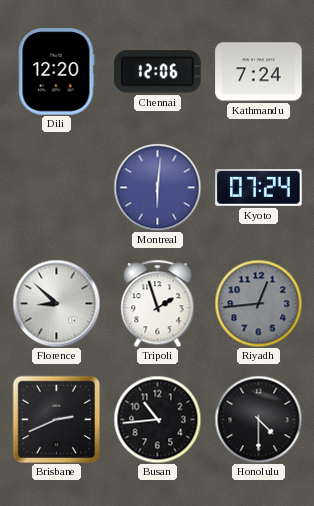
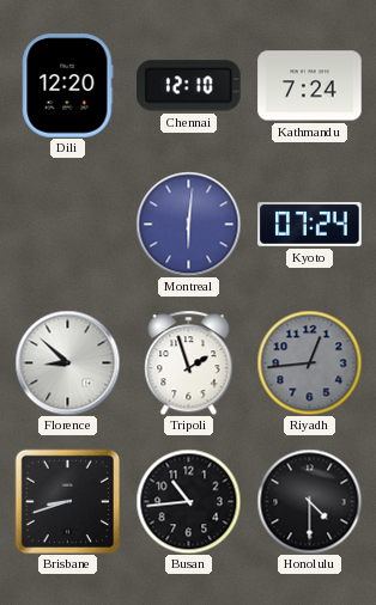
Chennai: 12:06 -> 12:10
Brisbane: 2:41 -> 8:42
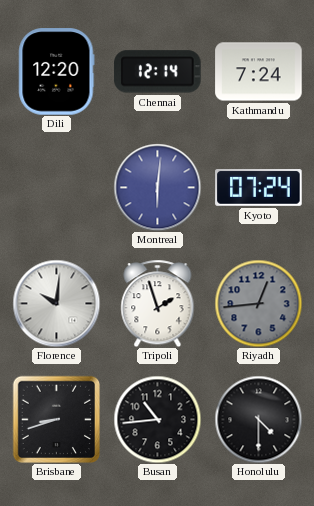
Chennai: 12:10 -> 12:14
Florence: 8:52 -> 10:01
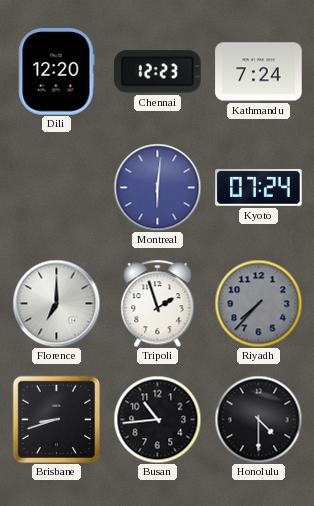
Chennai: 12:14 -> 12:23
Florence: 10:01 -> 7:00
Riyadh: 12:44 -> 7:37
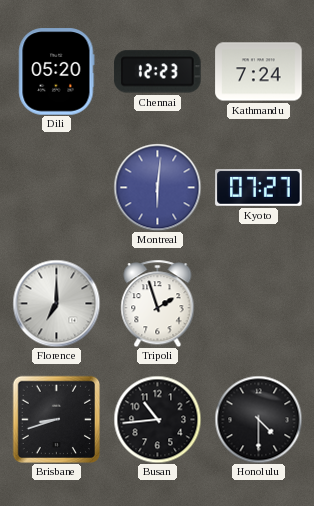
Dili: 12:20 -> 05:20
Kyoto: 07:24 -> 07:27
Riyadh: 7:37 -> none
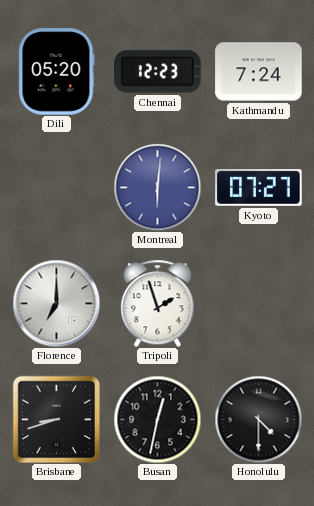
Busan: 10:44 -> 12:32
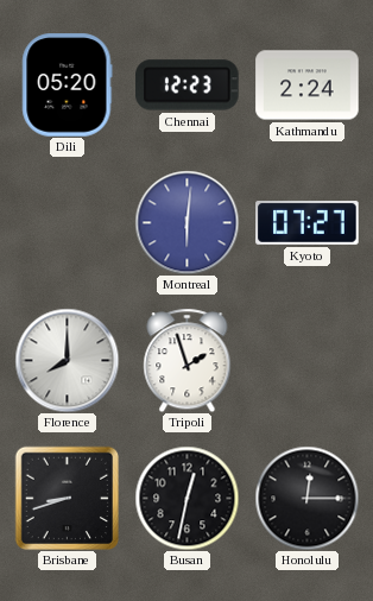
Kathmandu: 7:24 -> 2:24
Florence: 7:00 -> 8:00
Honolulu: 4:30 -> 12:15
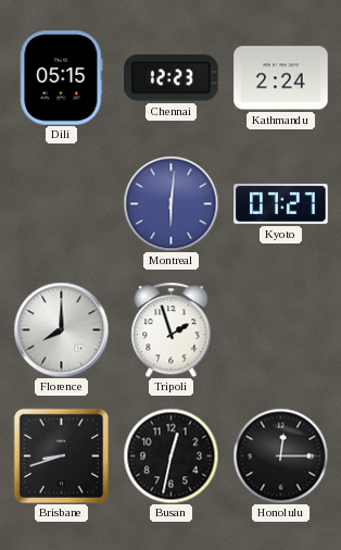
Dili: 05:20 -> 05:15
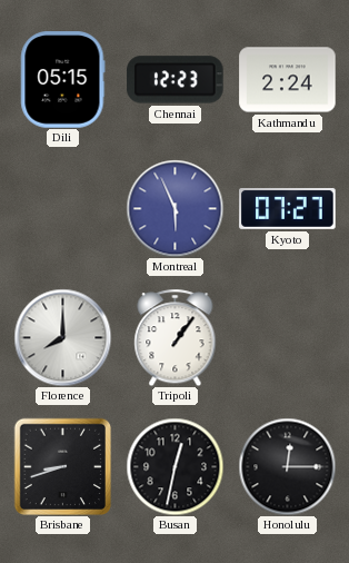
Montreal: 6:01 -> 5:56
Tripoli: 1:57 -> 1:06
